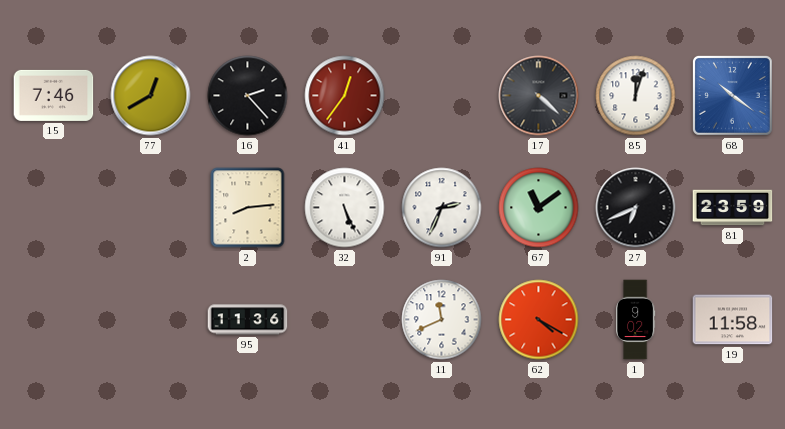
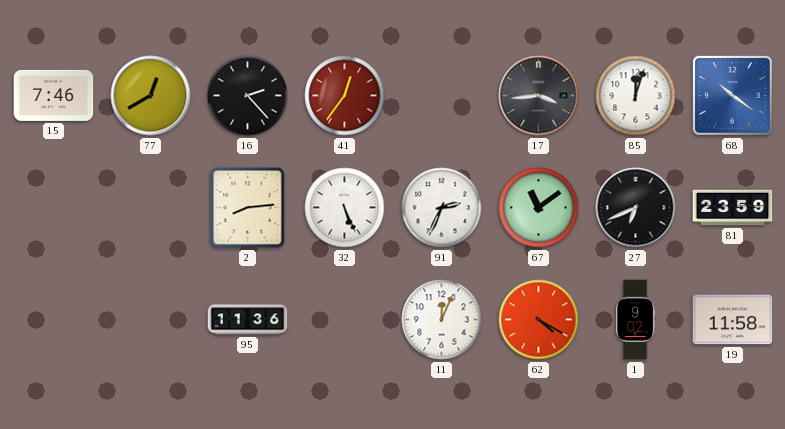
17: 4:22 -> 3:44
11: 11:41 -> 12:04
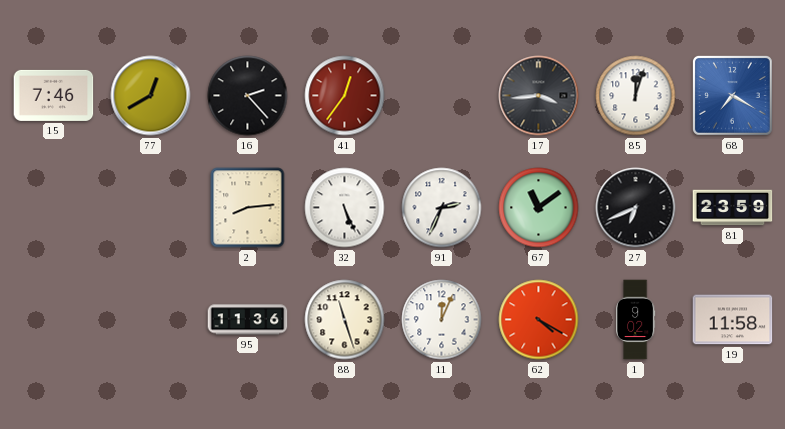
68: 10:21 -> 7:20
88: none -> 11:27
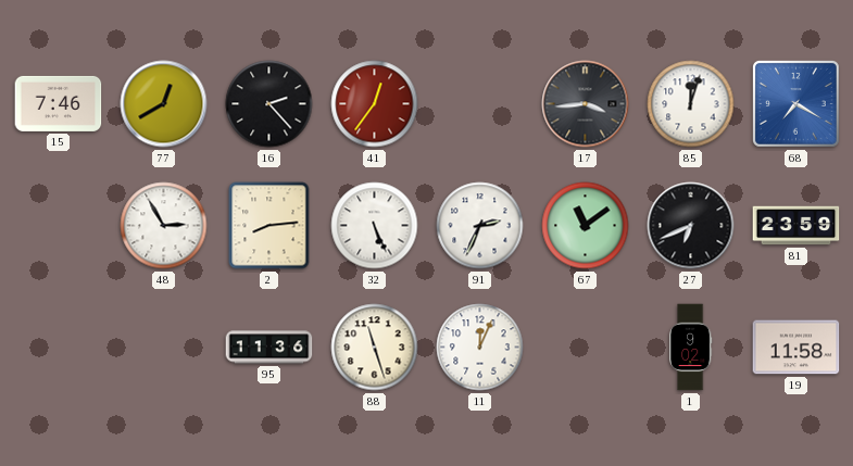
48: none -> 2:55
62: 4:20 -> none
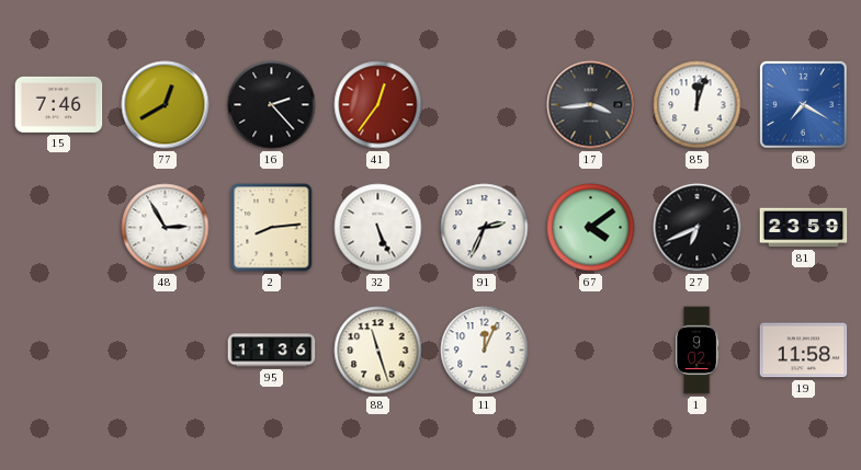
67: 11:09 -> 4:09
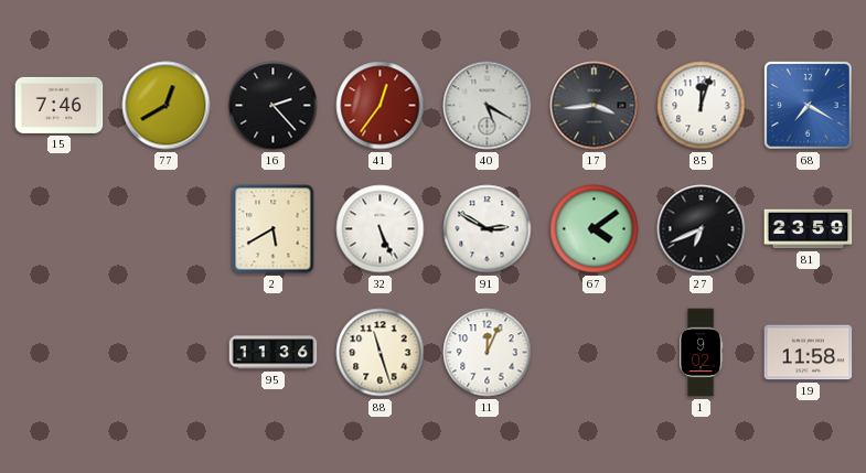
40: none -> 5:20
48: 2:55 -> none
2: 8:14 -> 5:40
91: 2:34 -> 2:50
